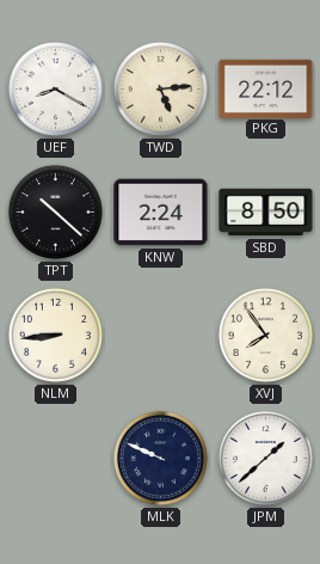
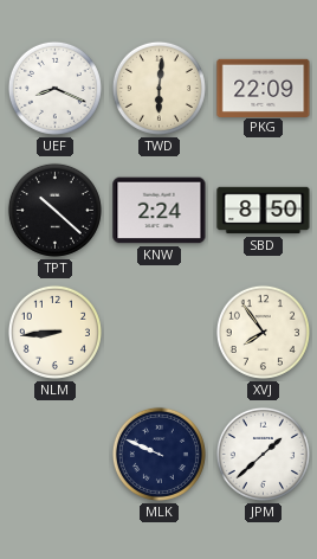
UEF: 8:20 -> 8:19
TWD: 5:14 -> 6:01
PKG: 22:12 -> 22:09
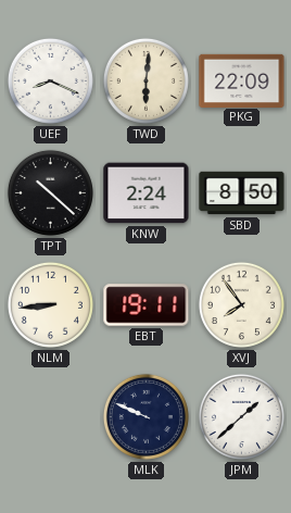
EBT: none -> 19:11
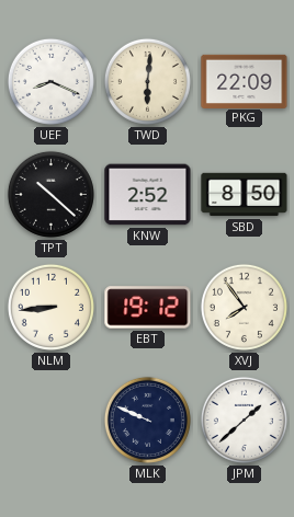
KNW: 2:24 -> 2:52
EBT: 19:11 -> 19:12
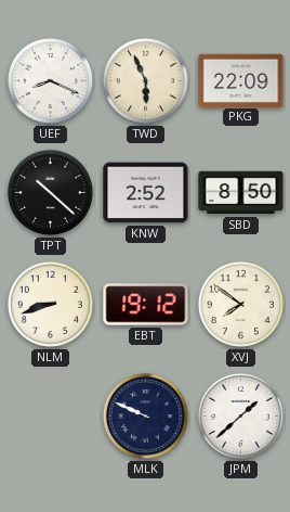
TWD: 6:01 -> 5:56
NLM: 8:44 -> 8:42
XVJ: 7:54 -> 7:51
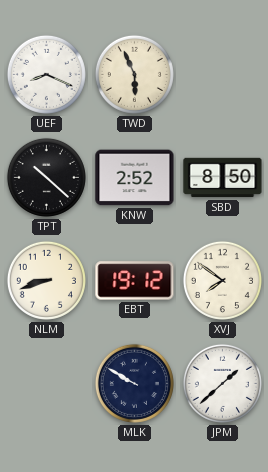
PKG: 22:09 -> none
MLK: 9:49 -> 9:50
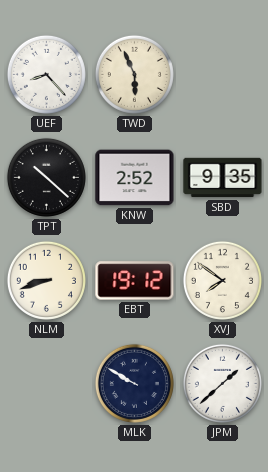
UEF: 8:19 -> 8:23
SBD: 8:50 -> 9:35
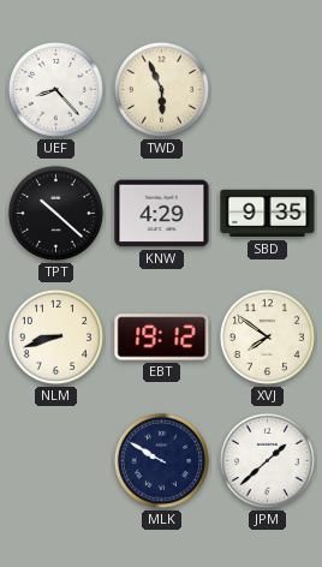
KNW: 2:52 -> 4:29
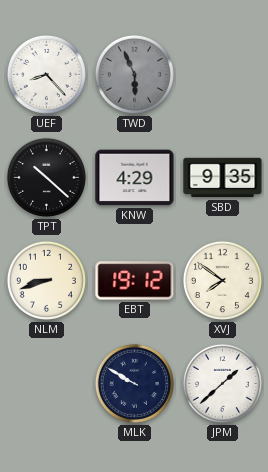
TWD dial: cream -> grey
